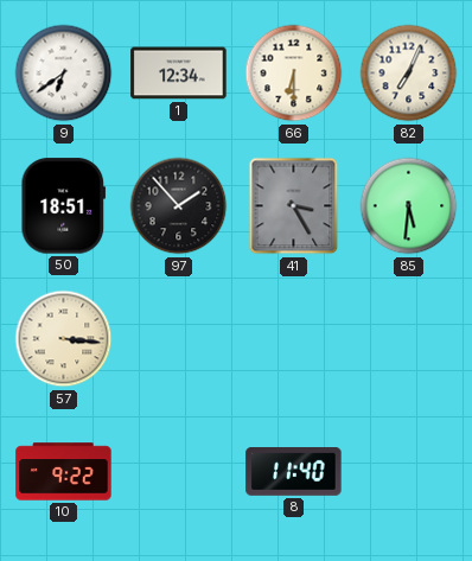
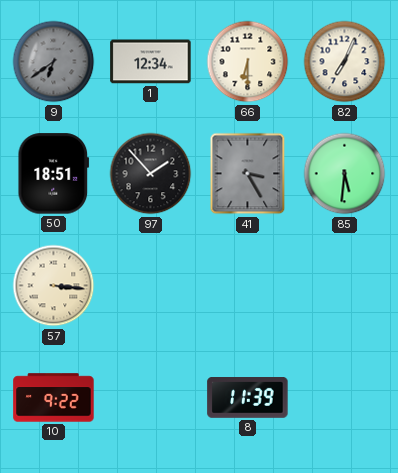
9 dial: white -> grey
8: 11:40 -> 11:39
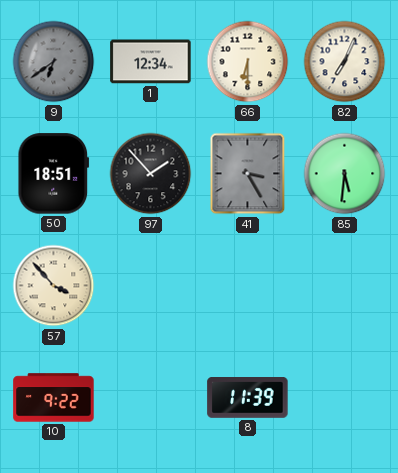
57: 3:16 -> 3:53
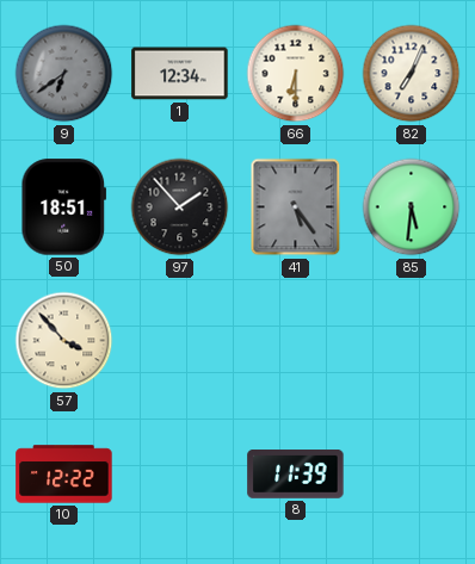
41: 3:25 -> 5:24
10: 9:22 -> 12:22
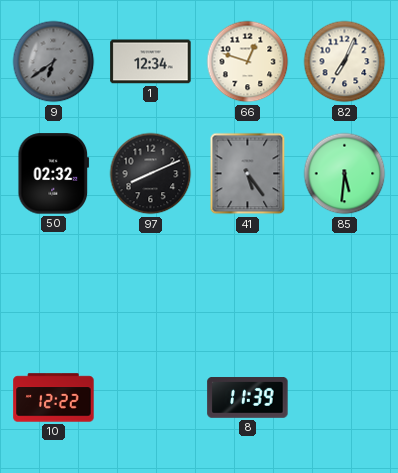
66: 6:30 -> 12:48
50: 18:51 -> 02:32
97: 1:53 -> 8:11
57: 3:53 -> none
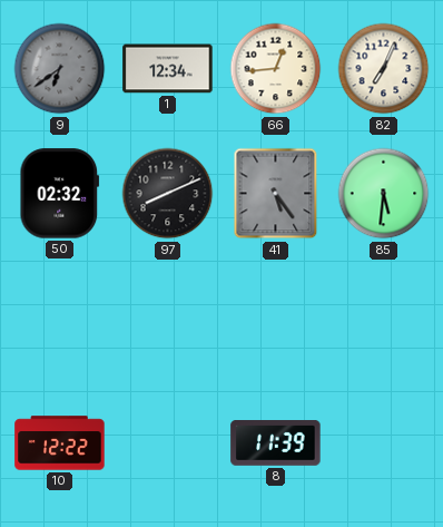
66: 12:48 -> 12:44
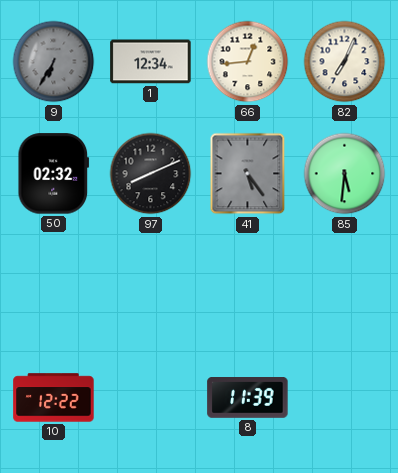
9: 6:39 -> 6:35
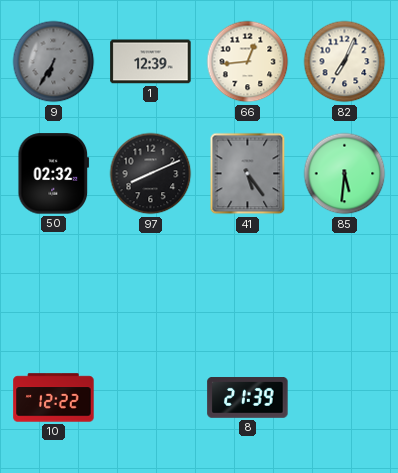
1: 12:34 -> 12:39
8: 11:39 -> 21:39
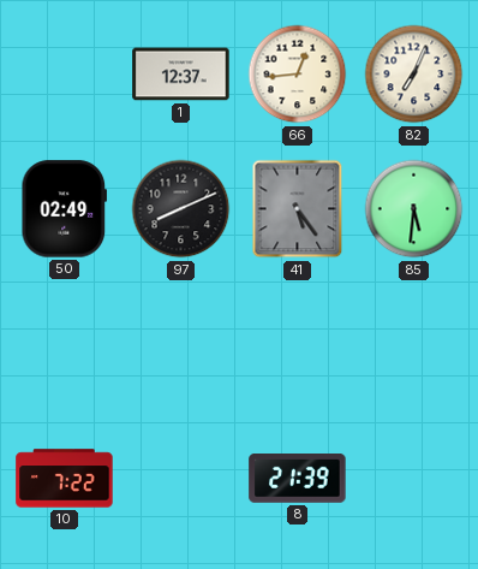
9: 6:35 -> none
1: 12:39 -> 12:37
50: 02:32 -> 02:49
10: 12:22 -> 7:22
